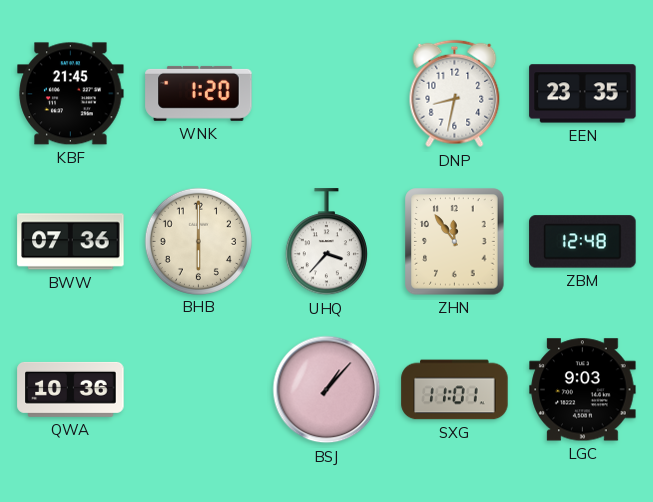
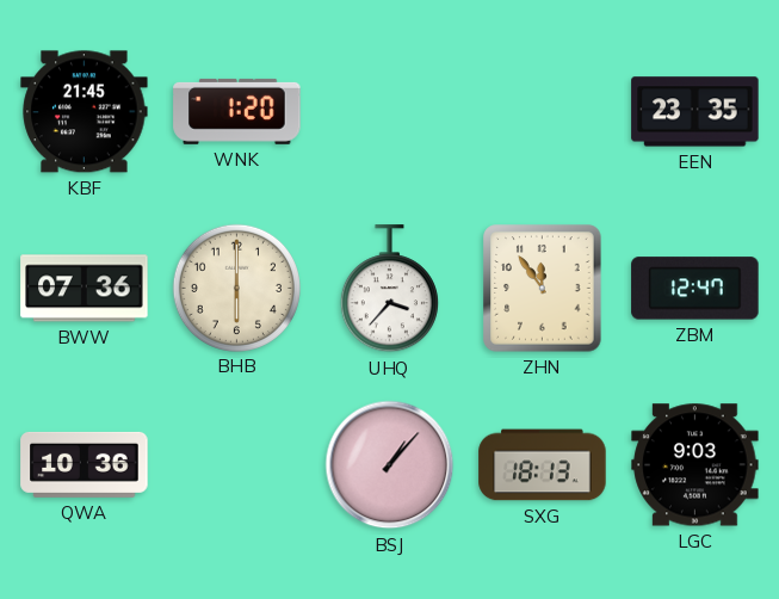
DNP: 8:32 -> none
ZBM: 12:48 -> 12:47
SXG: 11:01 -> 18:13
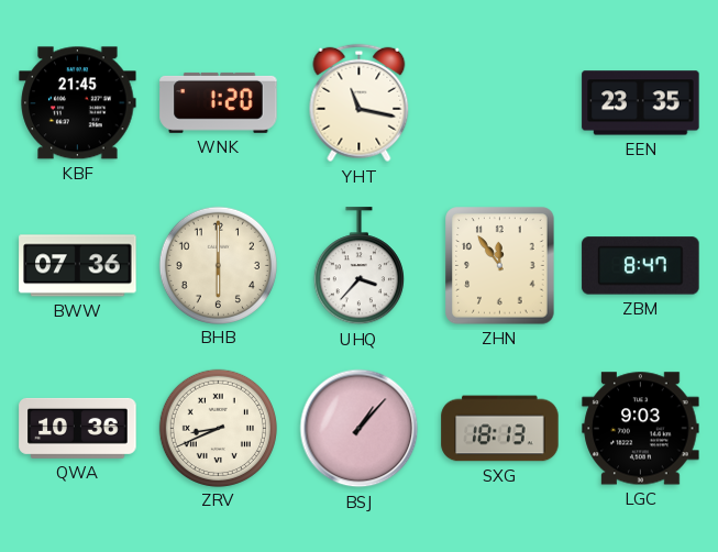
YHT: none -> 11:17
ZBM: 12:47 -> 8:47
ZRV: none -> 8:41
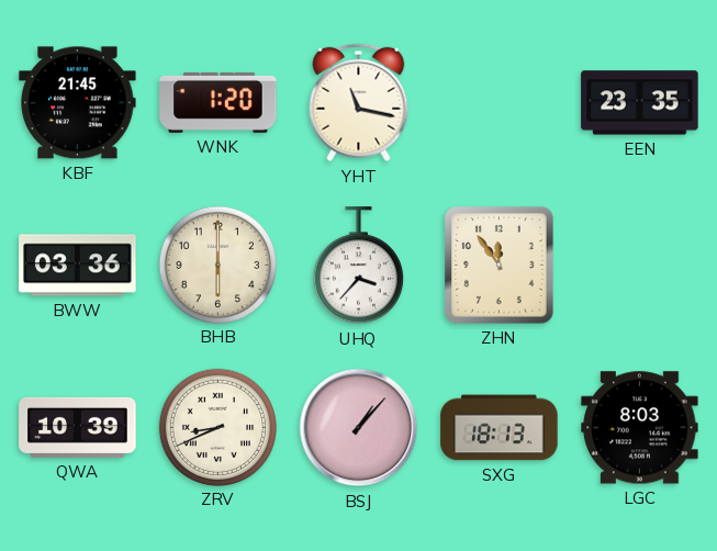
BWW: 07:36 -> 03:36
ZBM: 8:47 -> none
QWA: 10:36 -> 10:39
LGC: 9:03 -> 8:03
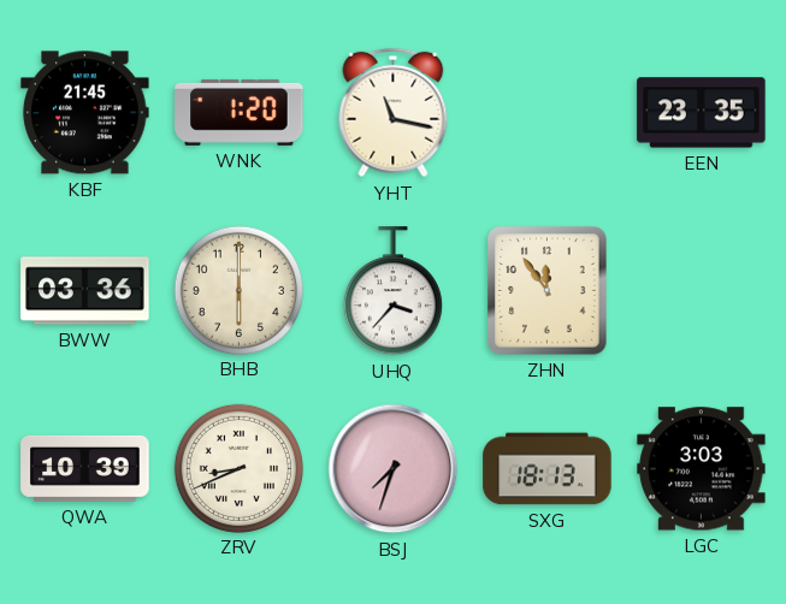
BSJ: 1:07 -> 7:33
LGC: 8:03 -> 3:03
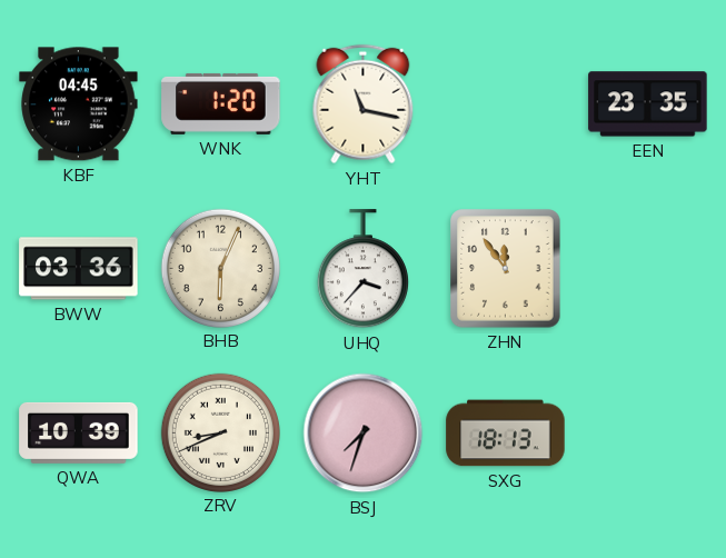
KBF: 21:45 -> 04:45
BHB: 6:00 -> 6:04
LGC: 3:03 -> none
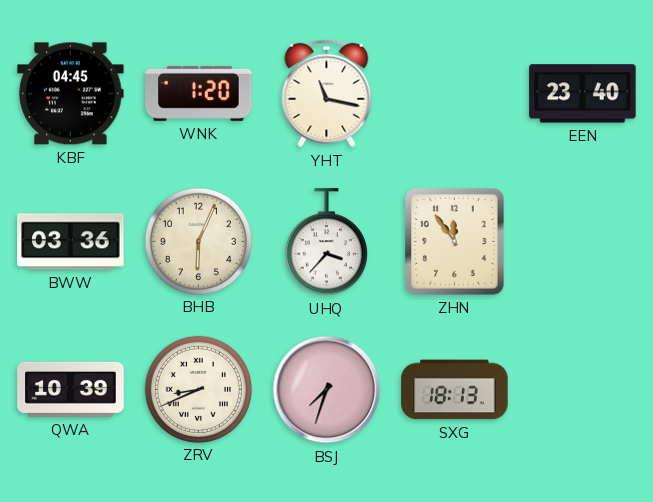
EEN: 23:35 -> 23:40
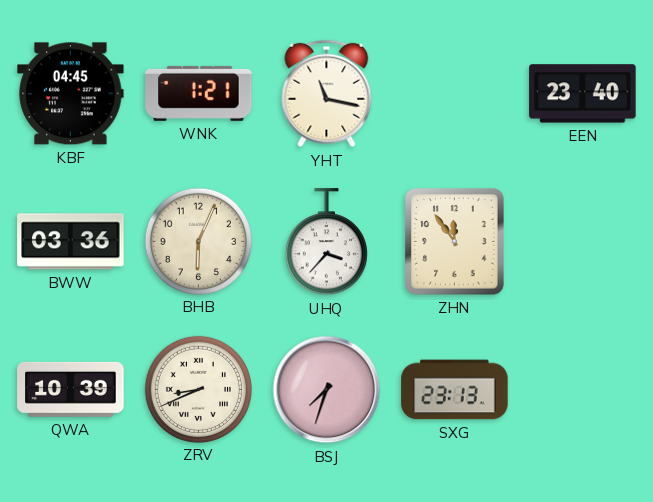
WNK: 1:20 -> 1:21
SXG: 18:13 -> 23:13
